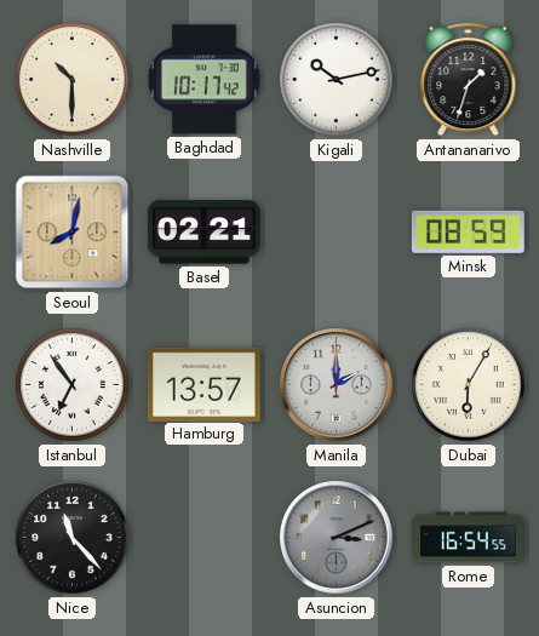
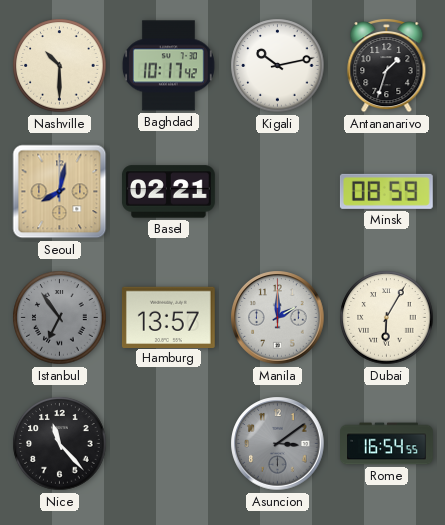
Istanbul dial: white -> grey
Asuncion: 3:11 -> 3:09
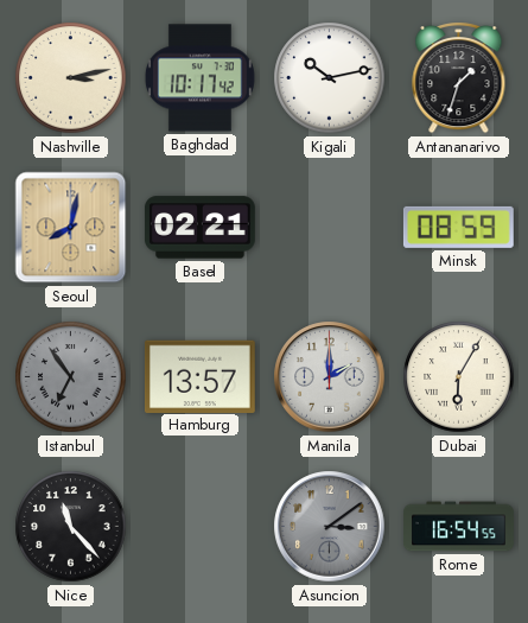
Nashville: 10:30 -> 3:13
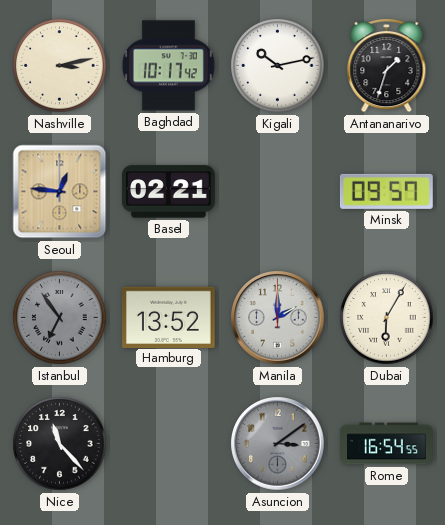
Seoul: 8:02 -> 12:46
Minsk: 08:59 -> 09:57
Hamburg: 13:57 -> 13:52
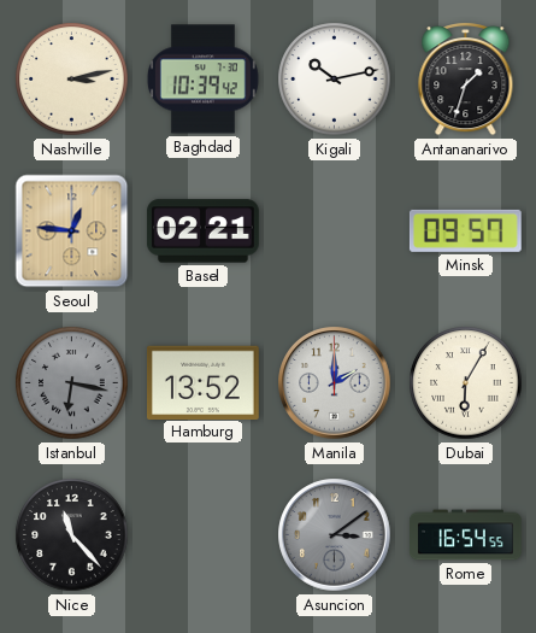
Baghdad: 10:17 -> 10:39
Istanbul: 6:54 -> 6:17
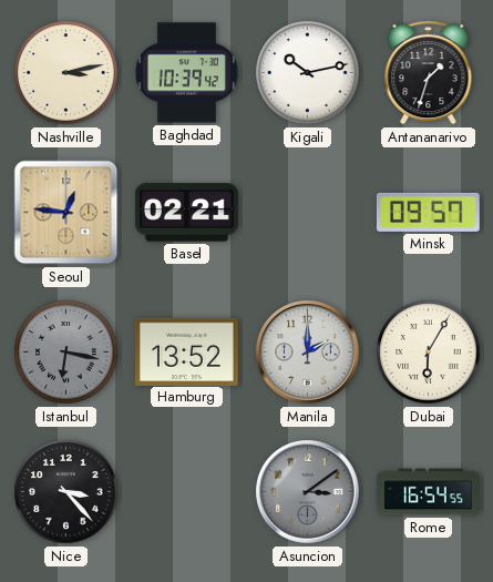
Nice: 11:23 -> 3:23
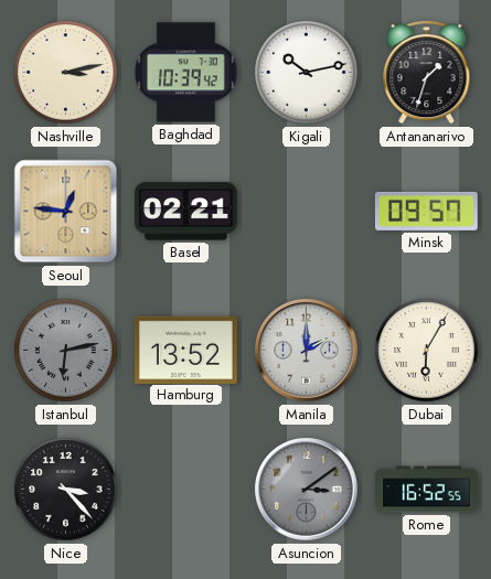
Istanbul: 6:17 -> 6:13
Rome: 16:54 -> 16:52
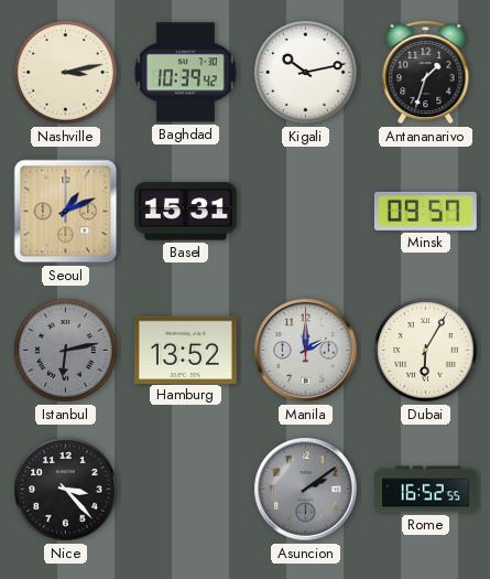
Seoul: 12:46 -> 1:11
Basel: 02:21 -> 15:31
Asuncion: 3:09 -> 2:09
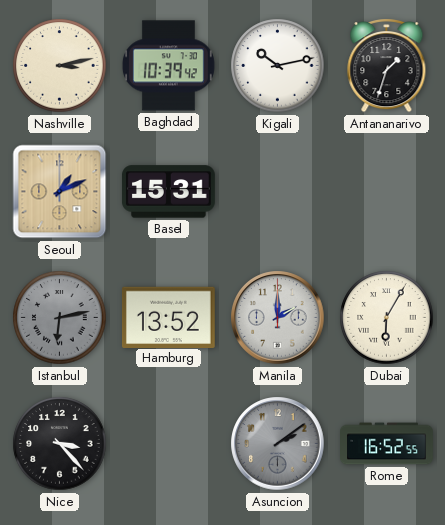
Minsk: 09:57 -> none
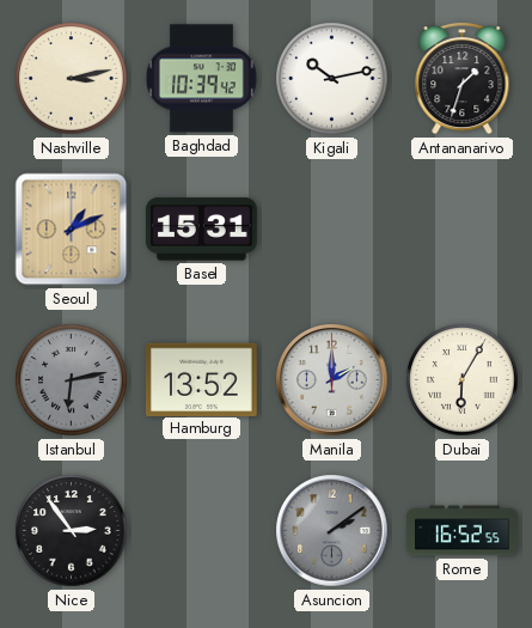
Nice: 3:23 -> 2:54
